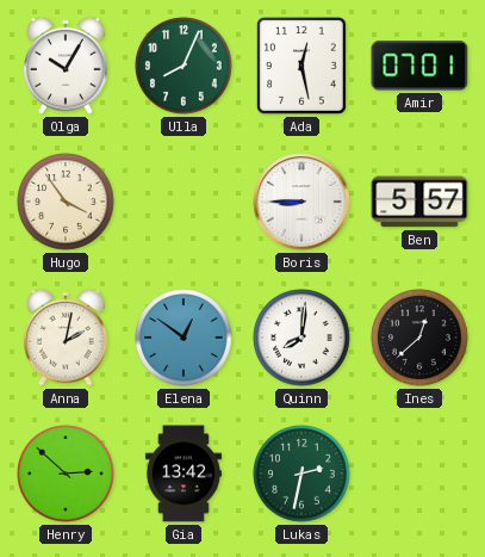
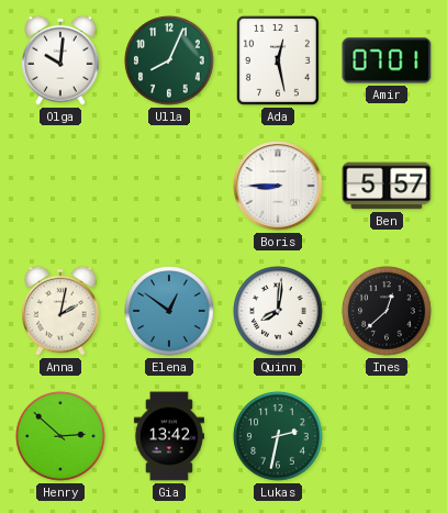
Olga: 10:05 -> 10:01
Hugo: 3:54 -> none
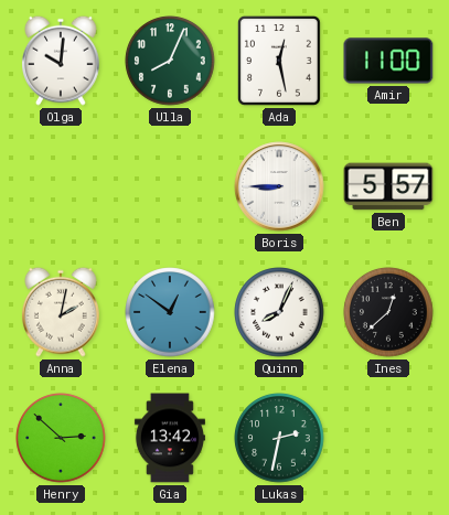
Amir: 07:01 -> 11:00
Quinn: 8:01 -> 8:04
